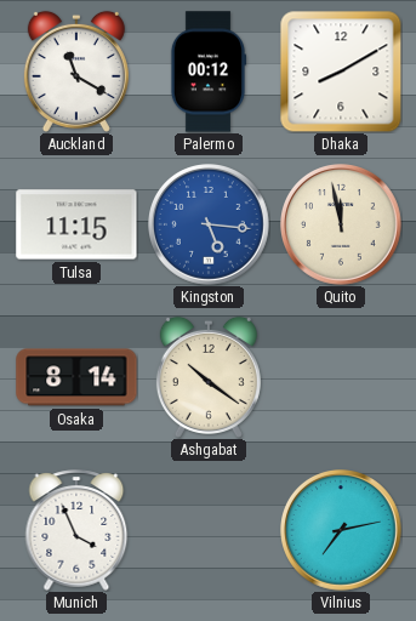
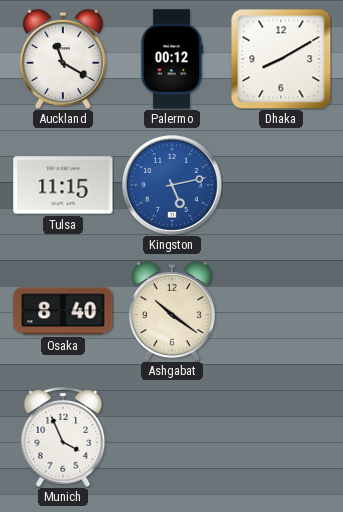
Kingston: 5:16 -> 5:13
Quito: 11:58 -> none
Osaka: 8:14 -> 8:40
Vilnius: 7:13 -> none
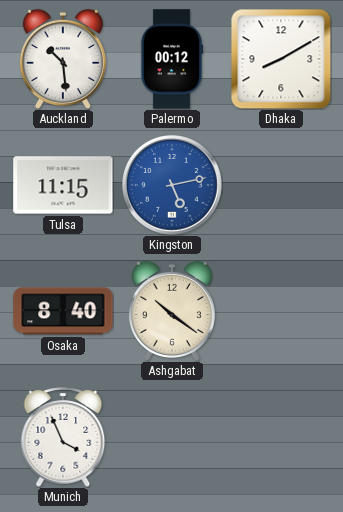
Auckland: 11:20 -> 10:29
